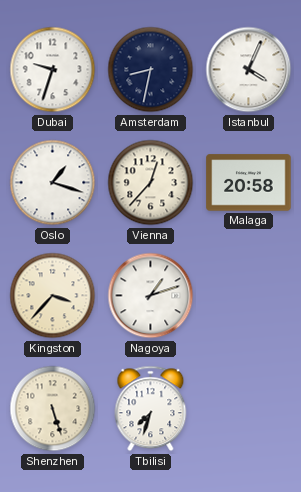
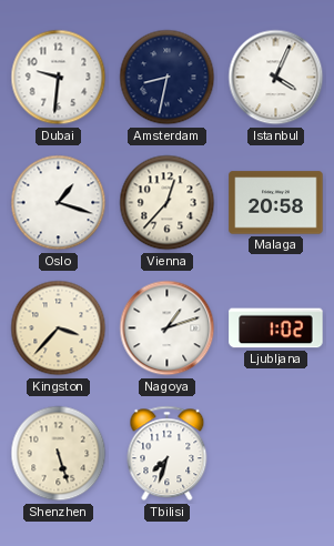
Dubai: 9:33 -> 9:31
Ljubljana: none -> 1:02
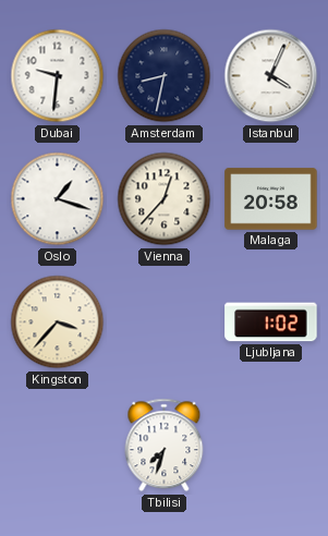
Nagoya: 1:12 -> none
Shenzhen: 5:27 -> none
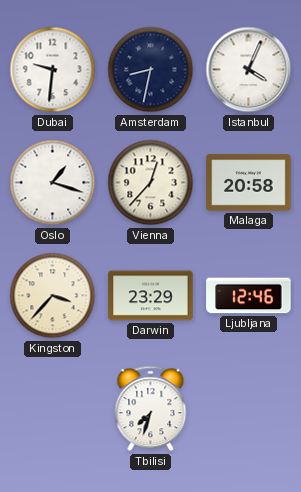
Darwin: none -> 23:29
Ljubljana: 1:02 -> 12:46
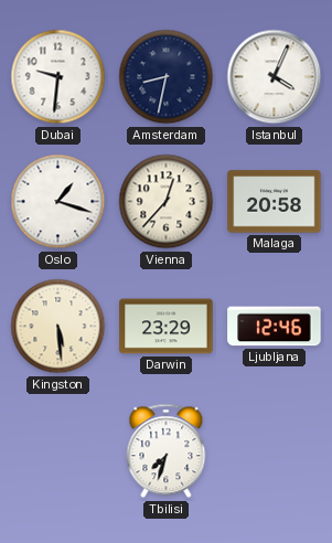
Kingston: 3:37 -> 5:29
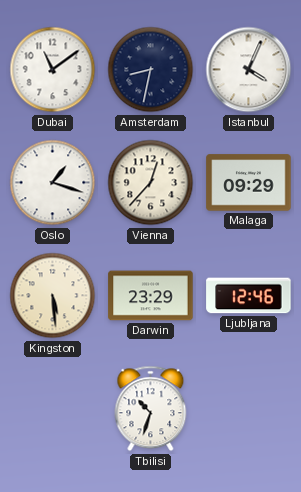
Dubai: 9:31 -> 11:09
Malaga: 20:58 -> 09:29
Tbilisi: 7:33 -> 10:33
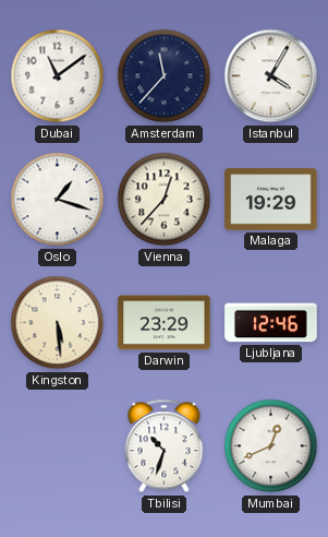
Amsterdam: 8:32 -> 11:37
Istanbul: 4:04 -> 4:05
Malaga: 09:29 -> 19:29
Mumbai: none -> 12:41
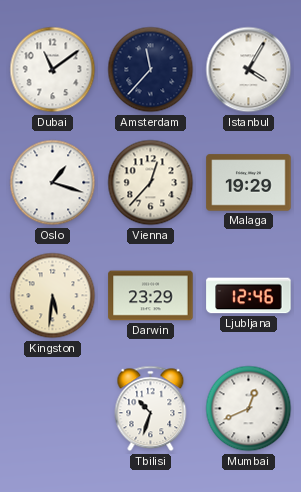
Kingston: 5:29 -> 5:31
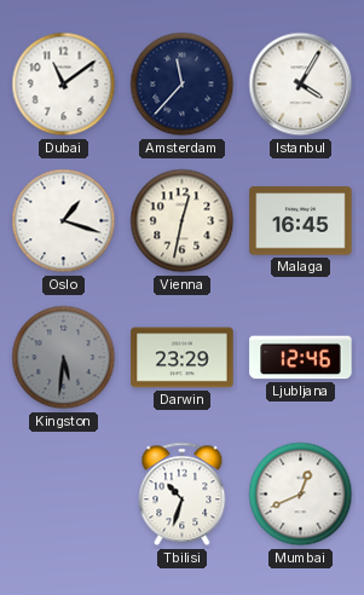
Vienna: 12:37 -> 12:32
Malaga: 19:29 -> 16:45
Kingston dial: cream -> grey
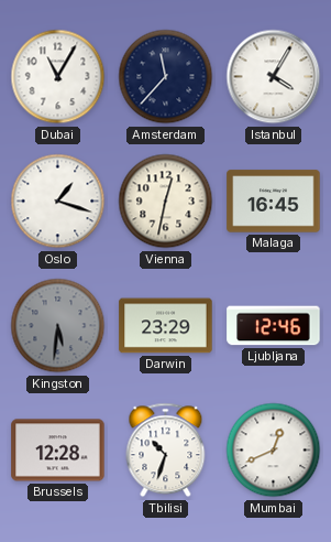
Dubai: 11:09 -> 11:05
Brussels: none -> 12:28
